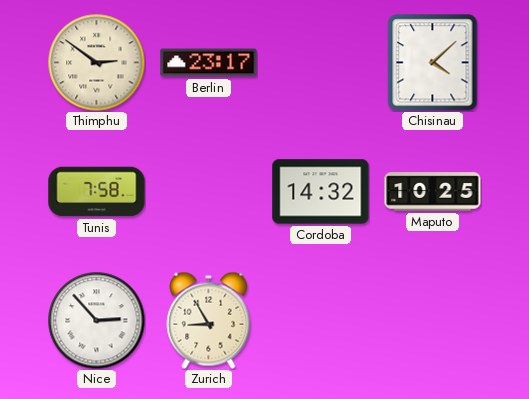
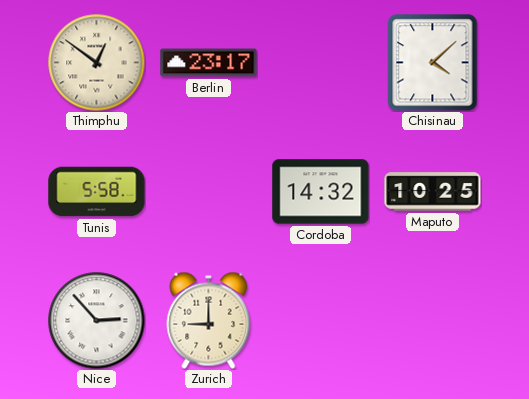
Thimphu: 2:51 -> 12:51
Tunis: 7:58 -> 5:58
Zurich: 8:55 -> 9:00
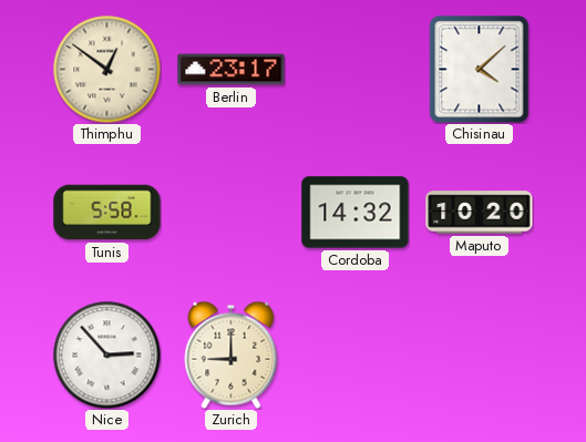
Maputo: 10:25 -> 10:20
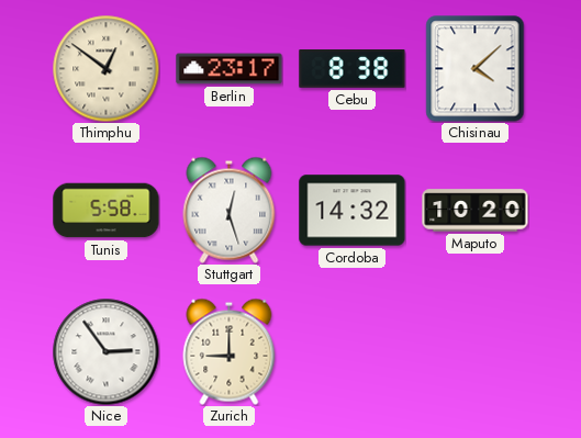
Cebu: none -> 8:38
Stuttgart: none -> 12:27
Nice: 2:53 -> 2:54
